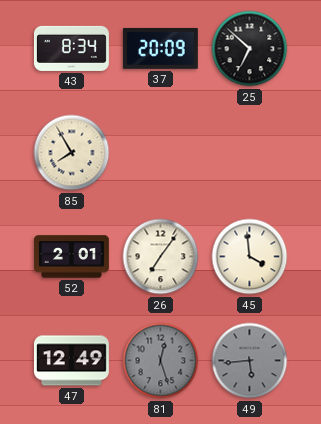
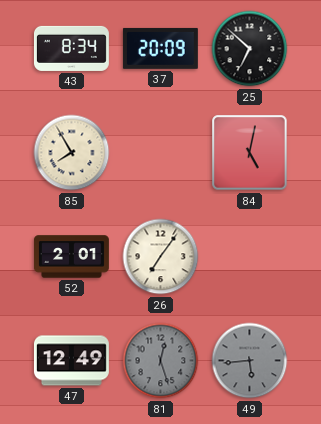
84: none -> 5:02
45: 3:59 -> none
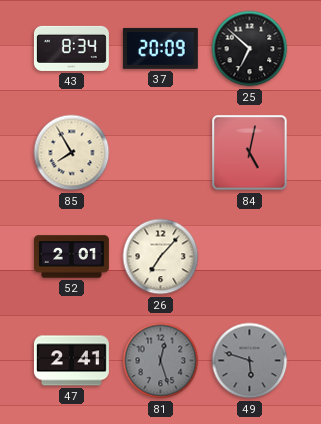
26: 7:06 -> 7:07
47: 12:49 -> 2:41
49: 5:44 -> 5:48
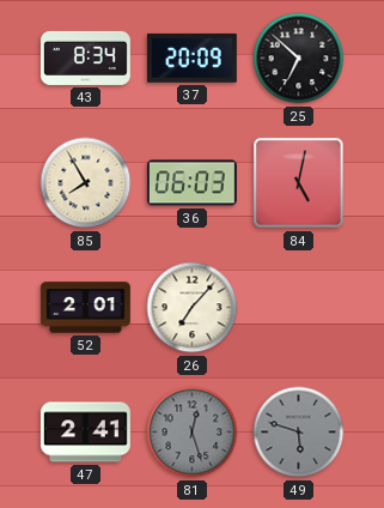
36: none -> 06:03
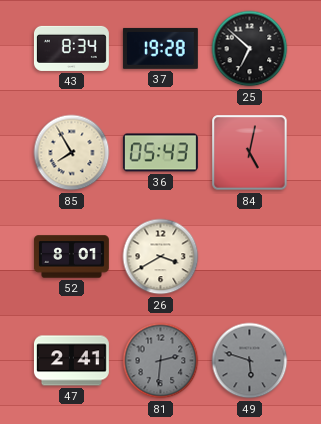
37: 20:09 -> 19:28
36: 06:03 -> 05:43
52: 2:01 -> 8:01
26: 7:07 -> 3:40
81: 12:27 -> 2:31
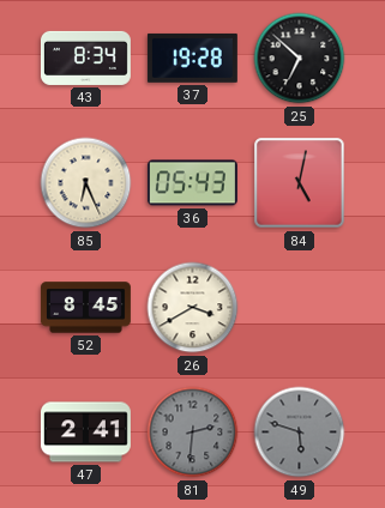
85: 7:55 -> 6:26
52: 8:01 -> 8:45
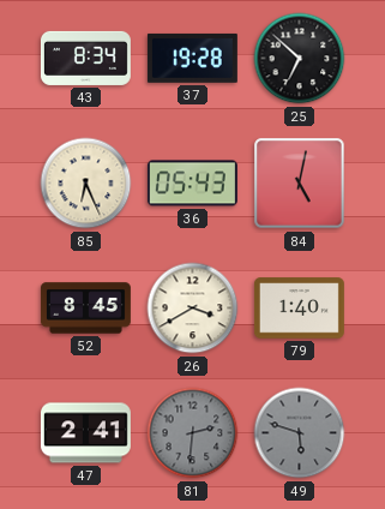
79: none -> 1:40
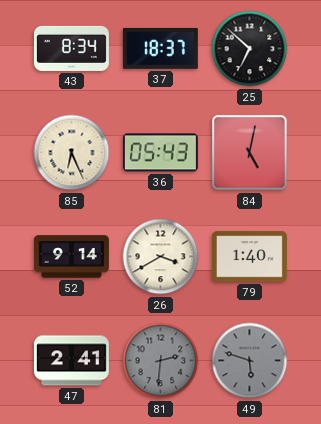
37: 19:28 -> 18:37
52: 8:45 -> 9:14
